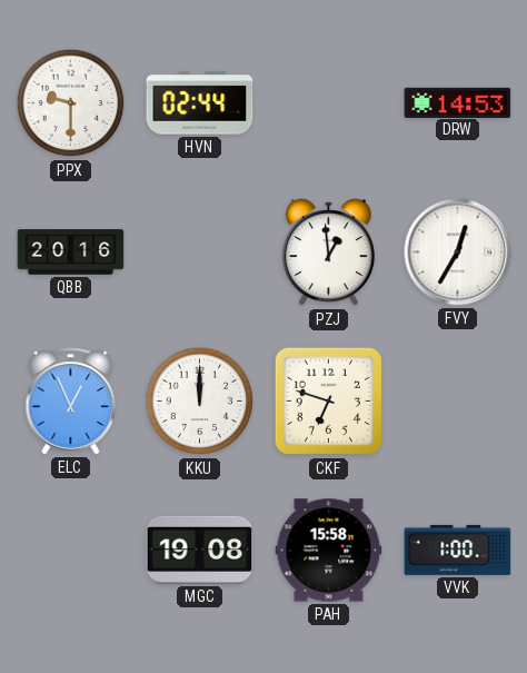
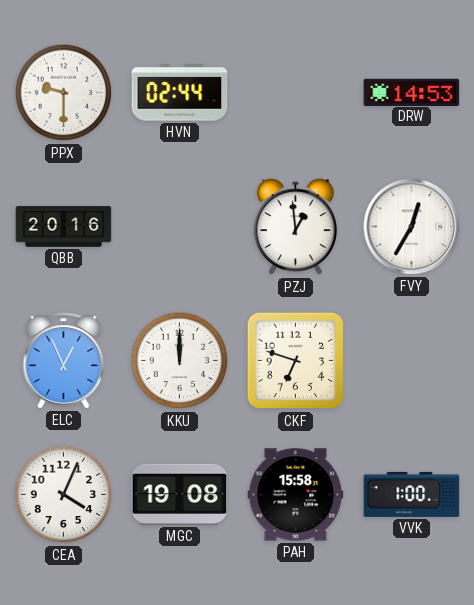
CEA: none -> 4:04
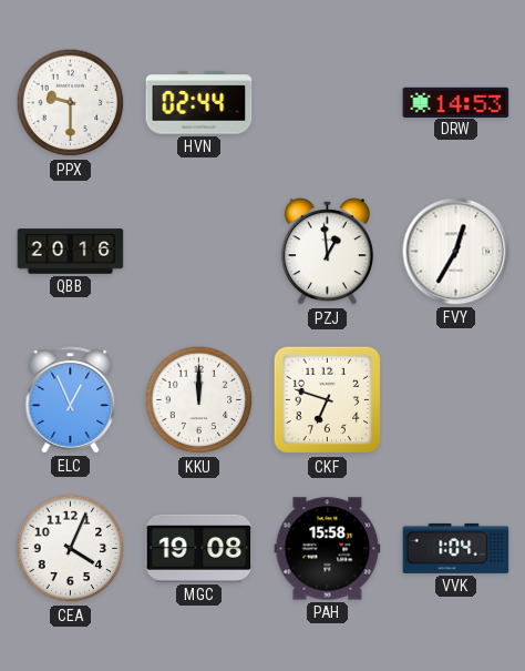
VVK: 1:00 -> 1:04
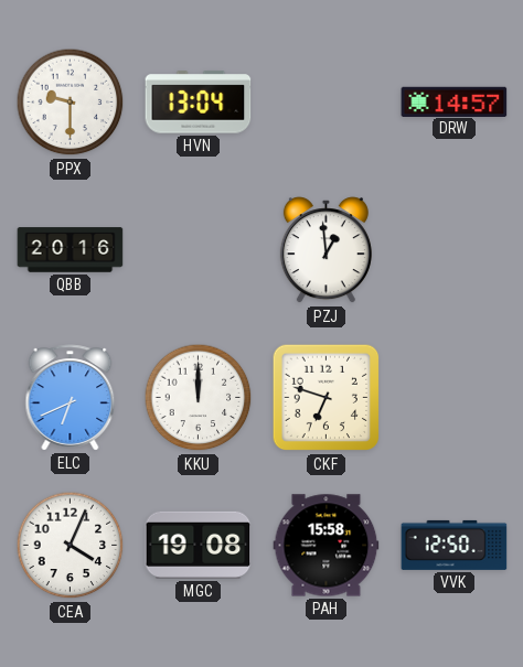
HVN: 02:44 -> 13:04
DRW: 14:53 -> 14:57
FVY: 12:35 -> none
ELC: 12:56 -> 6:41
VVK: 1:04 -> 12:50
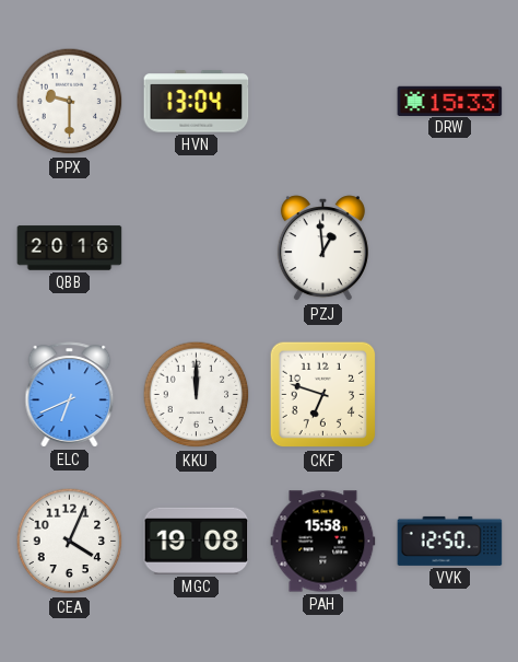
DRW: 14:57 -> 15:33
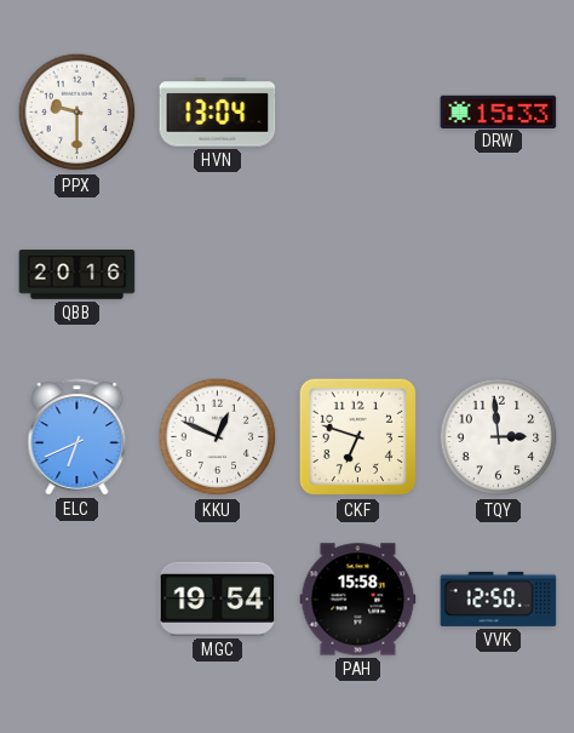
PZJ: 12:59 -> none
KKU: 12:00 -> 12:49
TQY: none -> 2:59
CEA: 4:04 -> none
MGC: 19:08 -> 19:54
